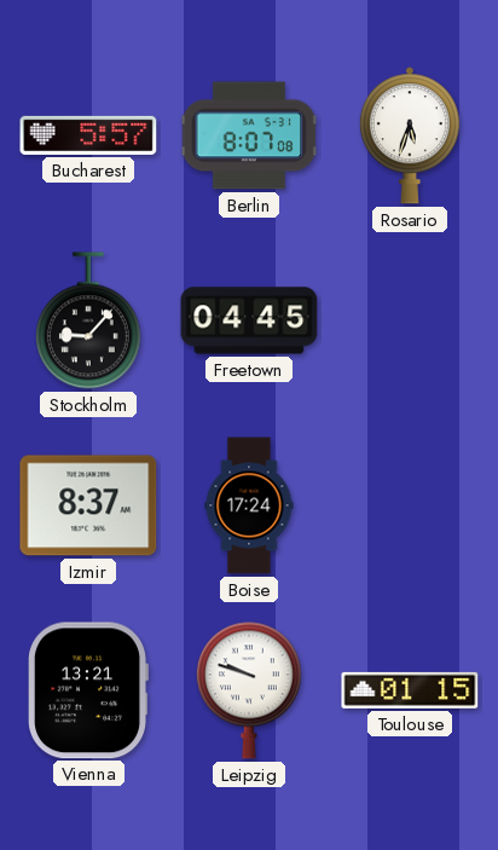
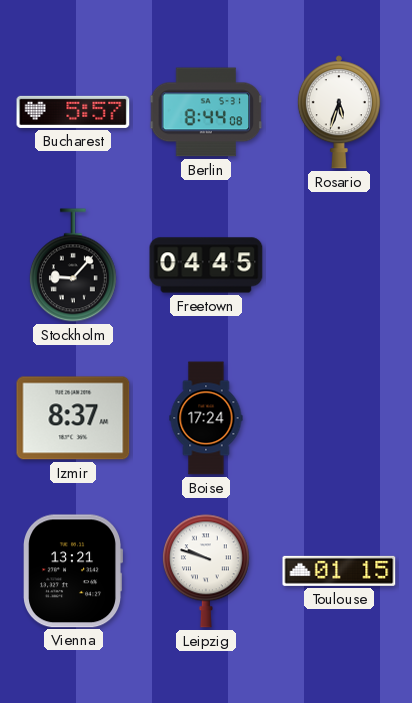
Berlin: 8:07 -> 8:44
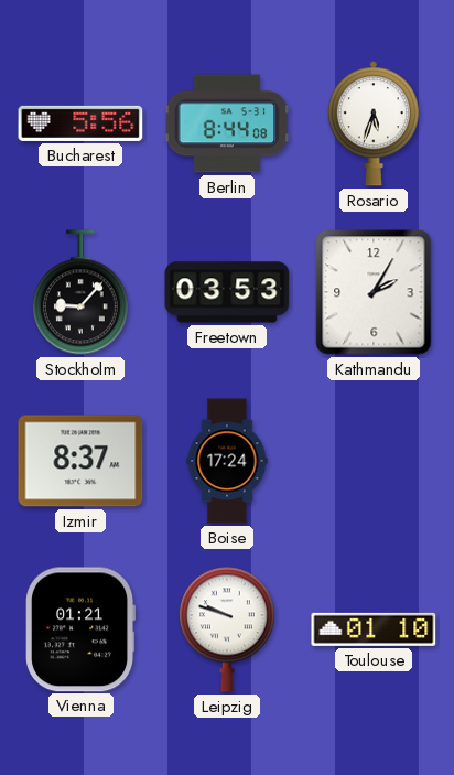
Bucharest: 5:57 -> 5:56
Freetown: 04:45 -> 03:53
Kathmandu: none -> 2:05
Vienna: 13:21 -> 01:21
Toulouse: 01:15 -> 01:10
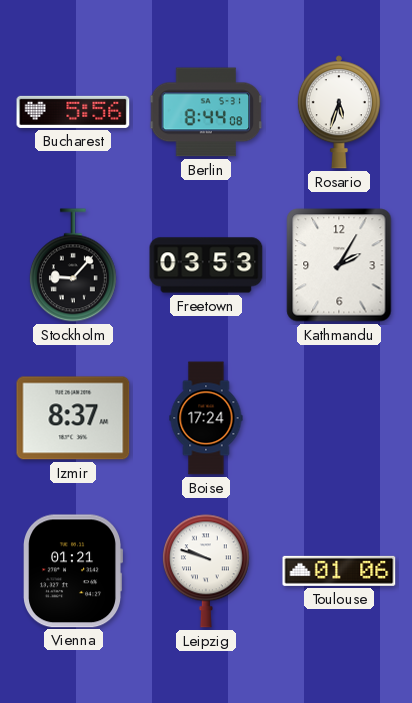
Toulouse: 01:10 -> 01:06
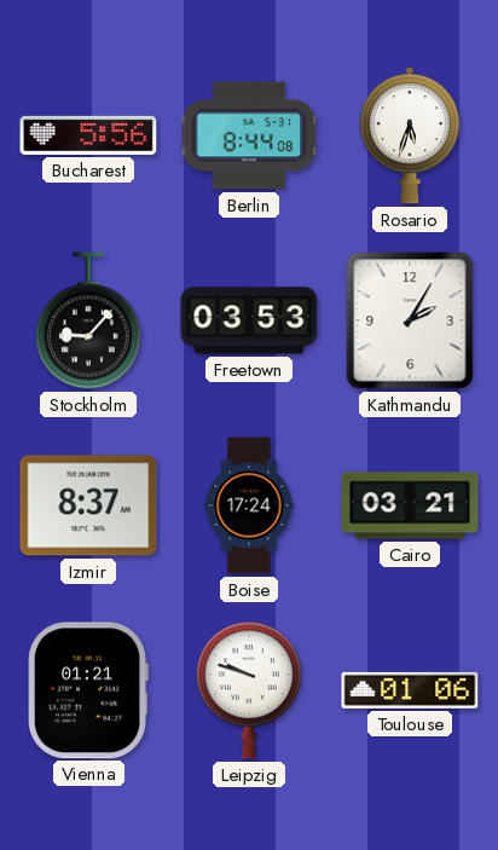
Cairo: none -> 03:21
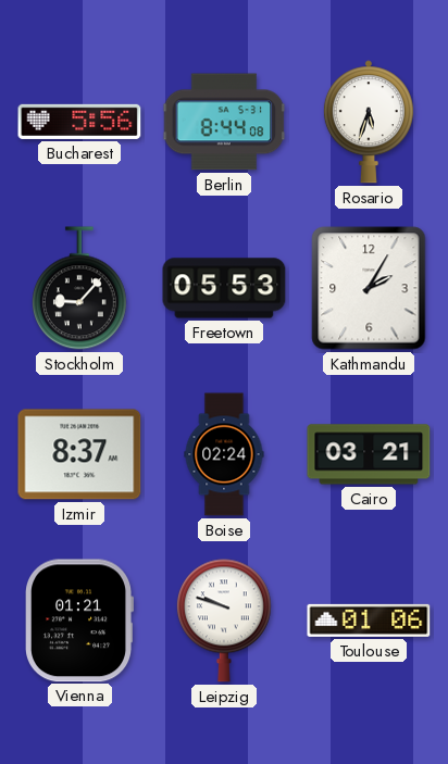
Freetown: 03:53 -> 05:53
Boise: 17:24 -> 02:24
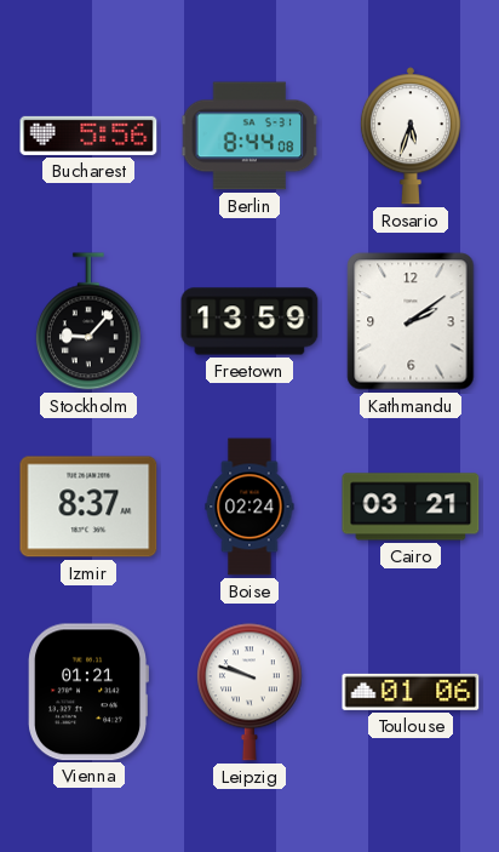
Freetown: 05:53 -> 13:59
Kathmandu: 2:05 -> 2:09
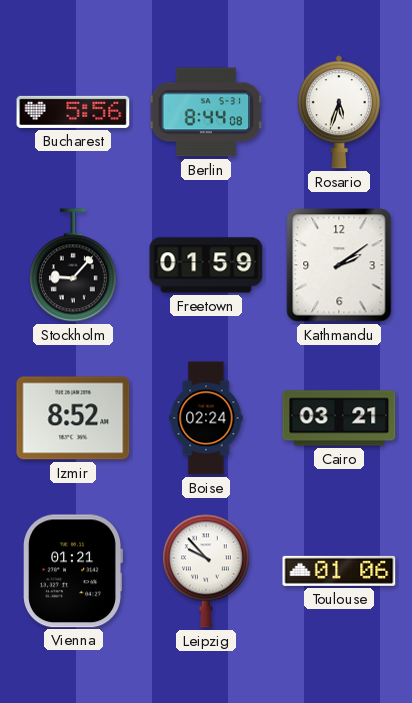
Freetown: 13:59 -> 01:59
Izmir: 8:37 -> 8:52
Leipzig: 9:48 -> 9:53
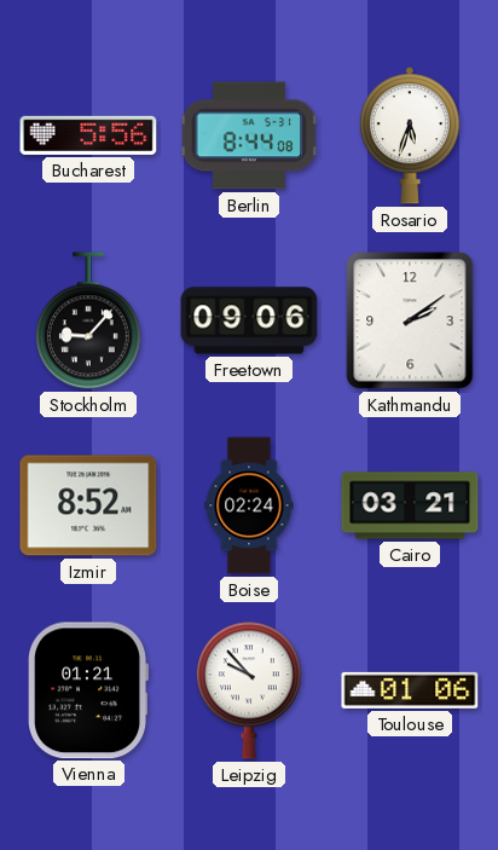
Freetown: 01:59 -> 09:06
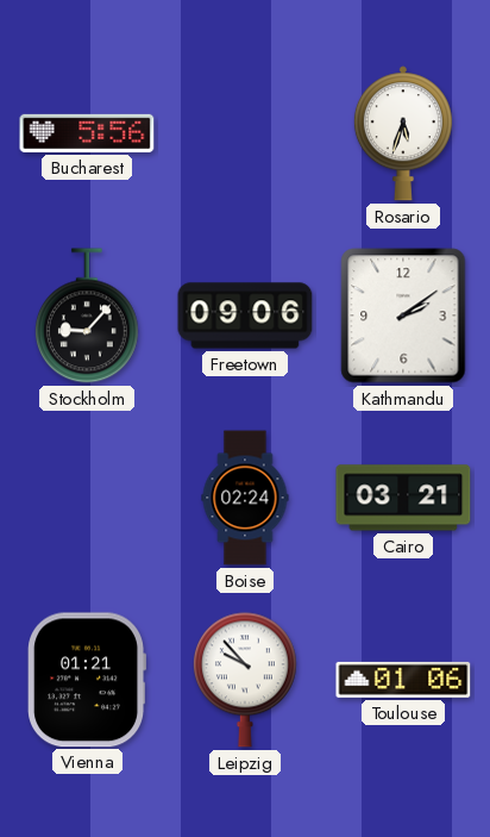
Berlin: 8:44 -> none
Izmir: 8:52 -> none
